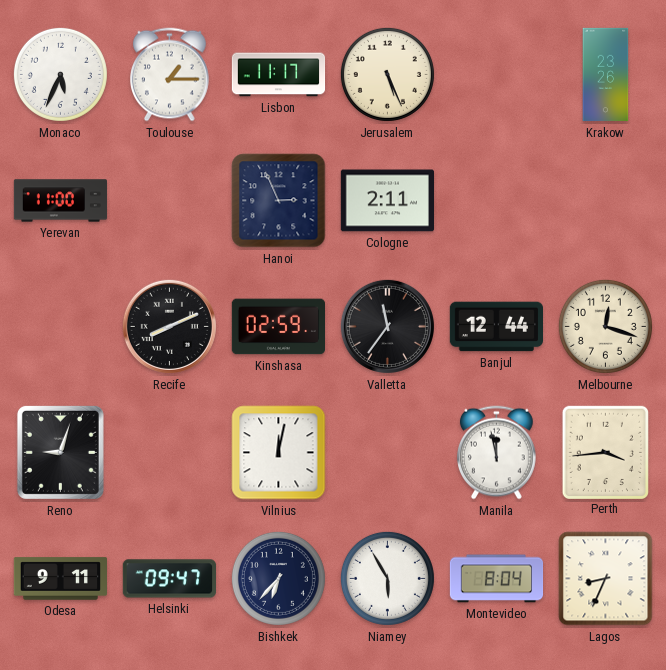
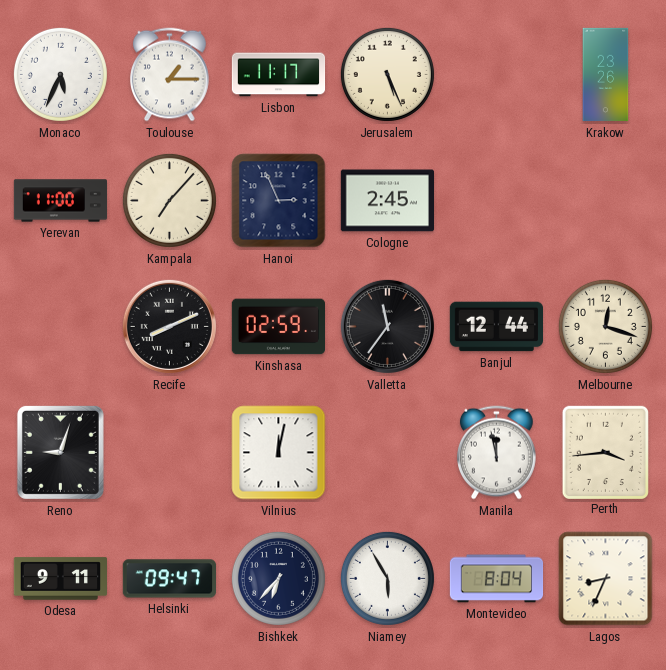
Kampala: none -> 7:07
Cologne: 2:11 -> 2:45
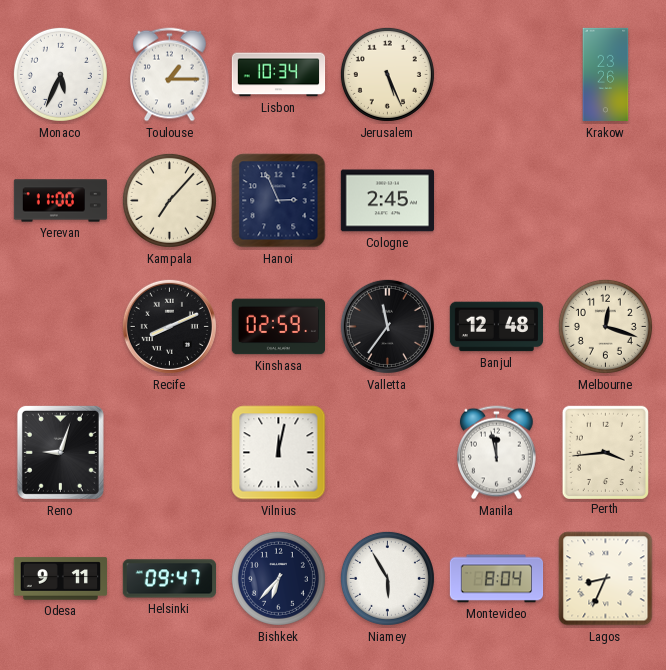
Lisbon: 11:17 -> 10:34
Banjul: 12:44 -> 12:48
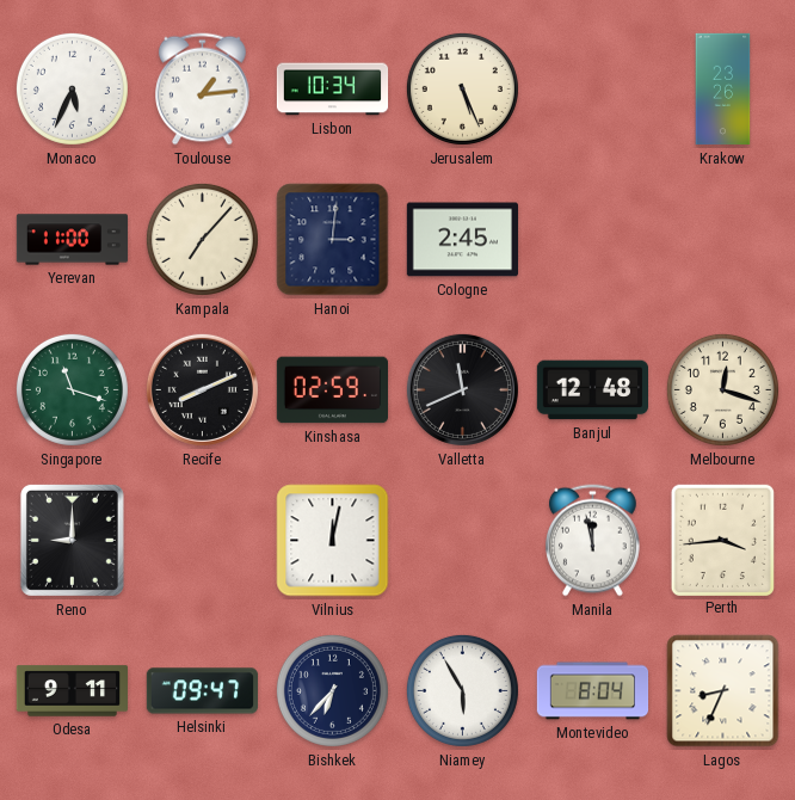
Toulouse: 1:15 -> 1:14
Hanoi: 2:56 -> 3:01
Singapore: none -> 11:18
Valletta: 11:36 -> 11:41
Reno: 9:03 -> 9:00
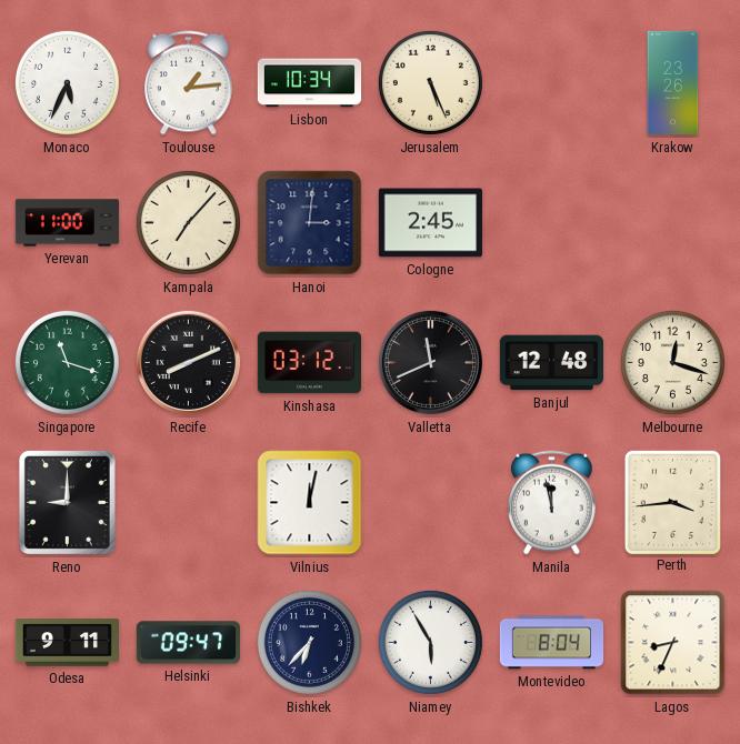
Kinshasa: 02:59 -> 03:12
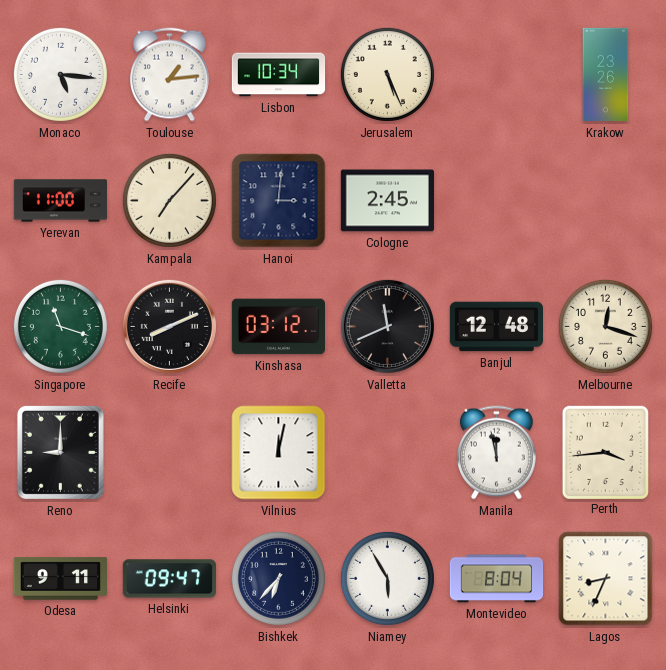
Monaco: 5:34 -> 5:16
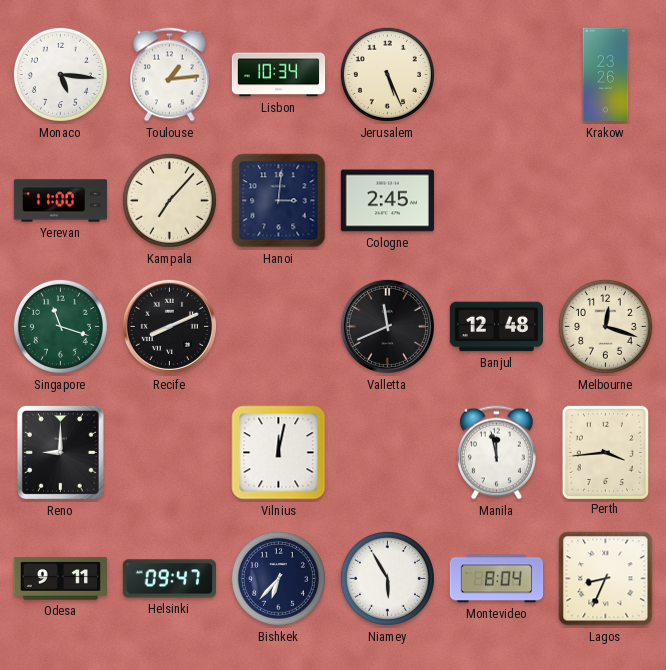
Kinshasa: 03:12 -> none
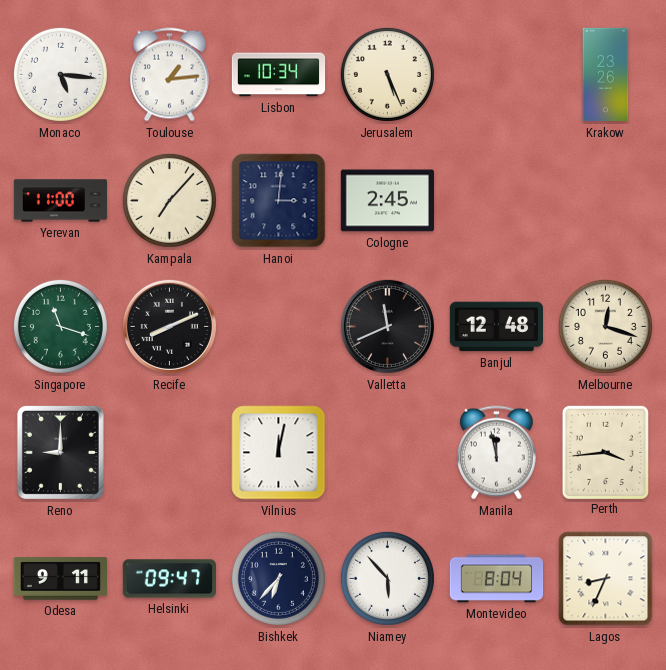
Niamey: 5:55 -> 5:53
